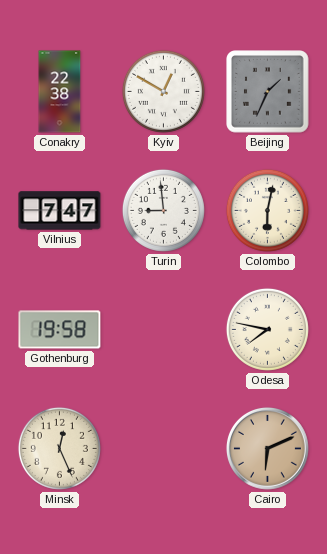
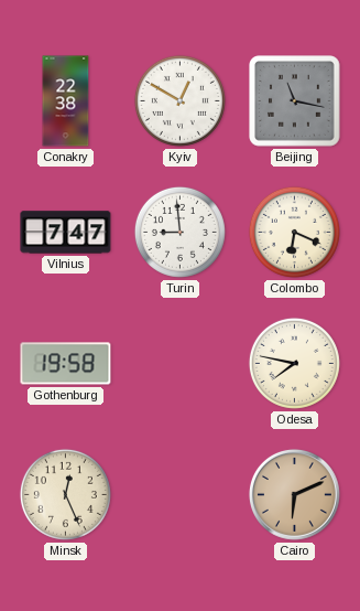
Beijing: 1:34 -> 11:17
Colombo: 6:02 -> 6:19
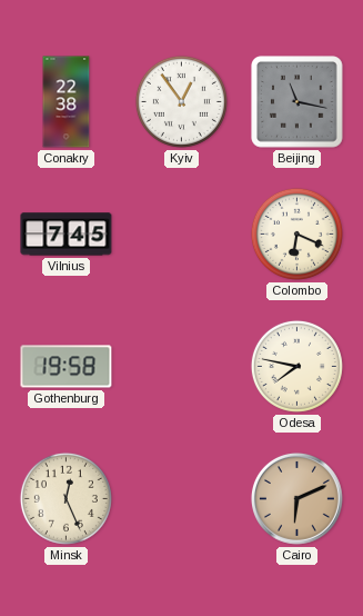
Kyiv: 12:50 -> 12:54
Vilnius: 7:47 -> 7:45
Turin: 8:59 -> none
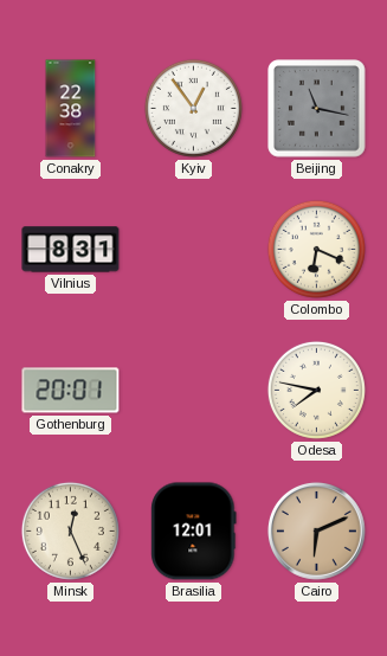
Vilnius: 7:45 -> 8:31
Gothenburg: 19:58 -> 20:01
Brasilia: none -> 12:01
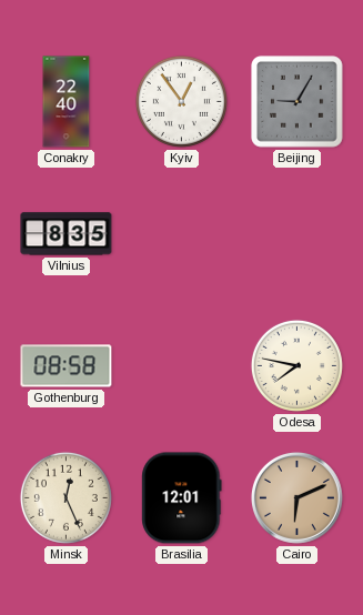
Conakry: 22:38 -> 22:40
Beijing: 11:17 -> 9:05
Vilnius: 8:31 -> 8:35
Colombo: 6:19 -> none
Gothenburg: 20:01 -> 08:58
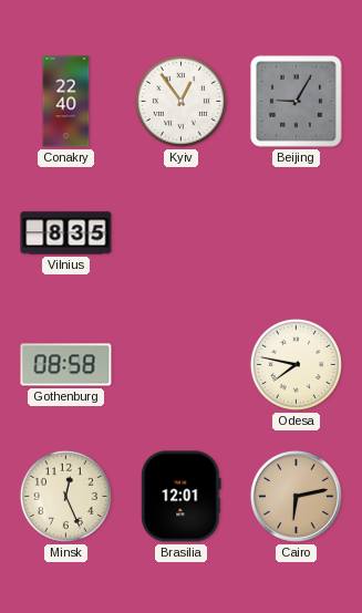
Cairo: 6:11 -> 6:13
